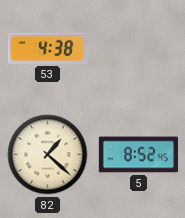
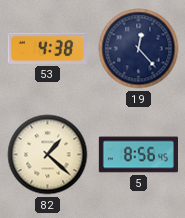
19: none -> 12:23
5: 8:52 -> 8:56
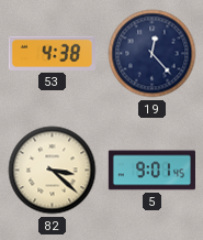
82: 1:22 -> 3:22
5: 8:56 -> 9:01
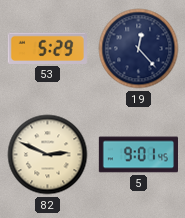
53: 4:38 -> 5:29
82: 3:22 -> 2:49
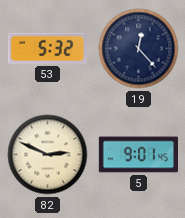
53: 5:29 -> 5:32
